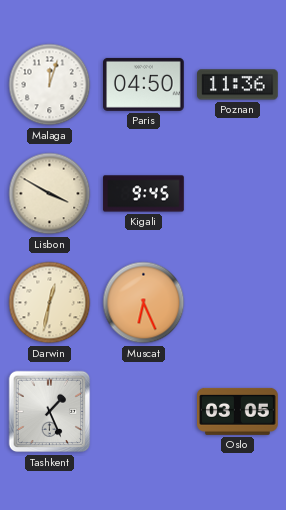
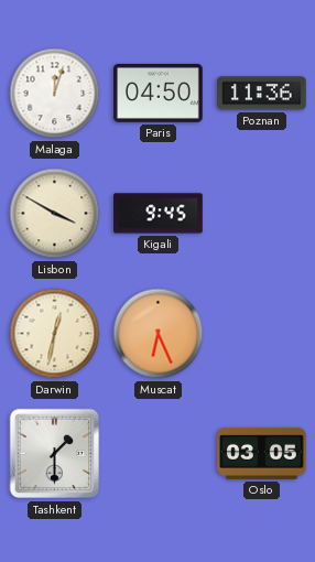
Tashkent: 1:26 -> 1:30
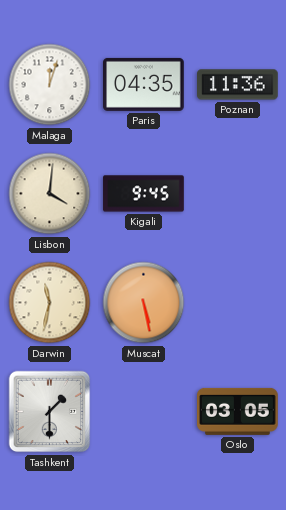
Paris: 04:50 -> 04:35
Lisbon: 3:50 -> 4:01
Darwin: 12:32 -> 11:32
Muscat: 6:26 -> 5:28
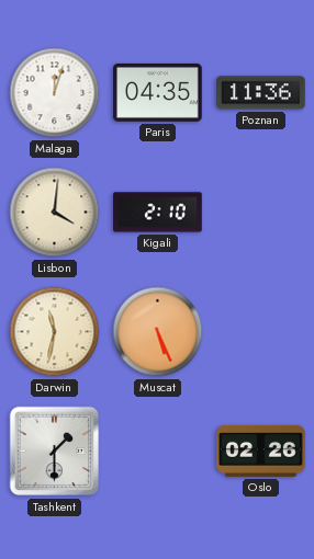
Kigali: 9:45 -> 2:10
Muscat: 5:28 -> 5:26
Oslo: 03:05 -> 02:26
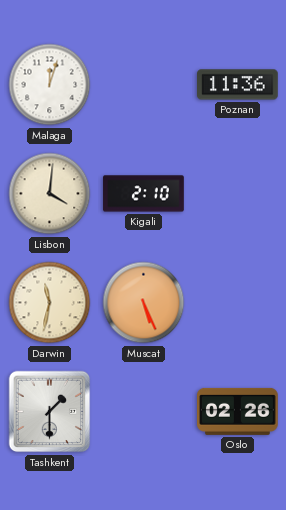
Paris: 04:35 -> none
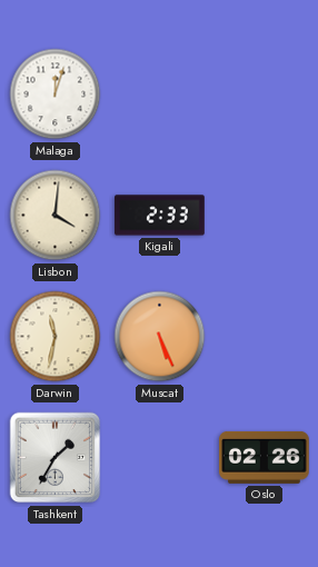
Poznan: 11:36 -> none
Kigali: 2:10 -> 2:33
Tashkent: 1:30 -> 1:35
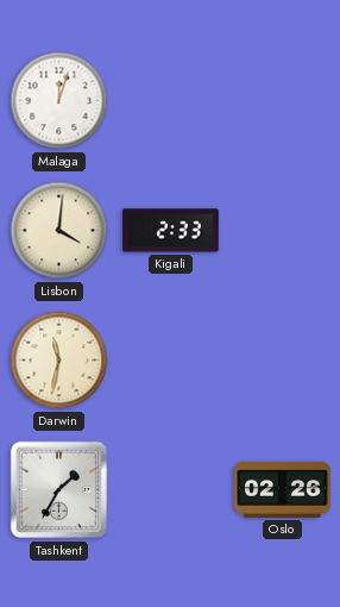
Muscat: 5:26 -> none
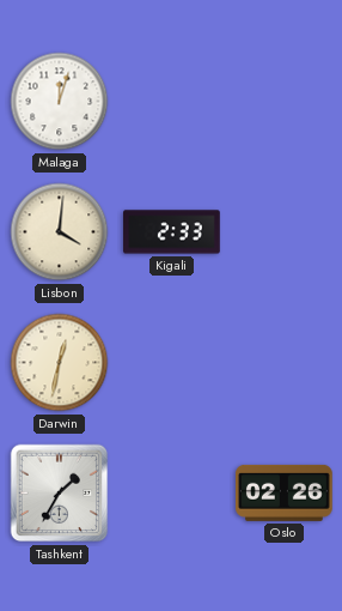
Darwin: 11:32 -> 12:32
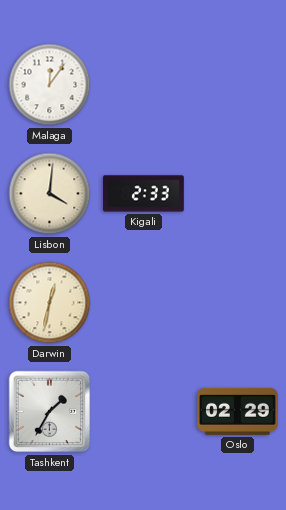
Malaga: 12:03 -> 12:06
Oslo: 02:26 -> 02:29
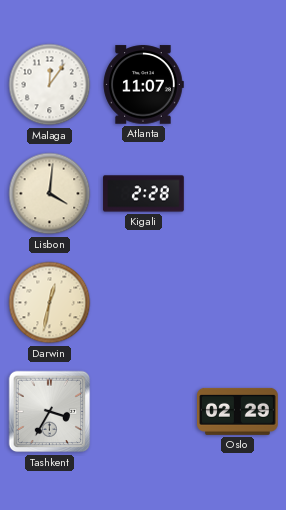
Atlanta: none -> 11:07
Kigali: 2:33 -> 2:28
Tashkent: 1:35 -> 3:35
